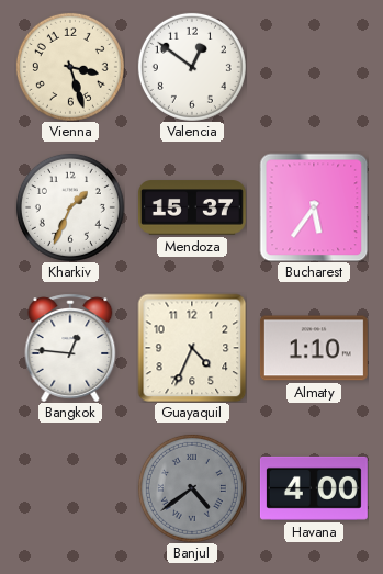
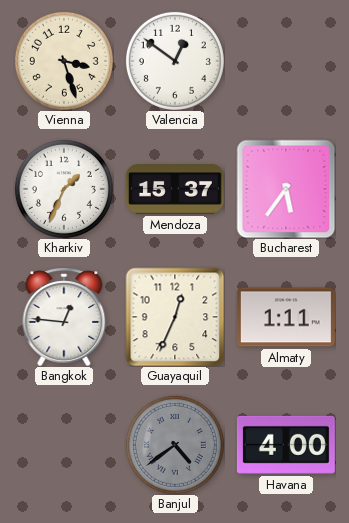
Guayaquil: 4:34 -> 12:34
Almaty: 1:10 -> 1:11
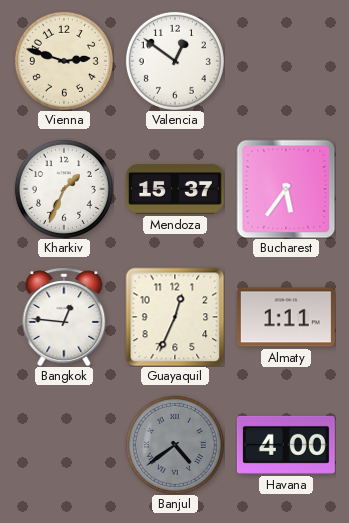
Vienna: 3:27 -> 2:48
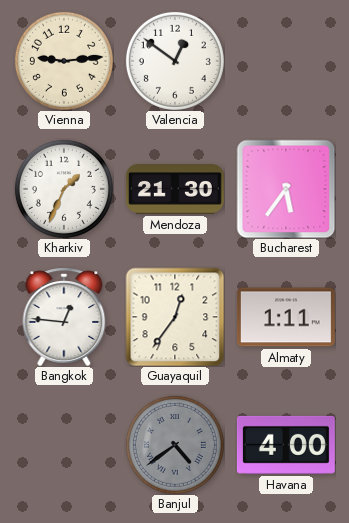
Vienna: 2:48 -> 9:14
Mendoza: 15:37 -> 21:30
Guayaquil: 12:34 -> 12:36
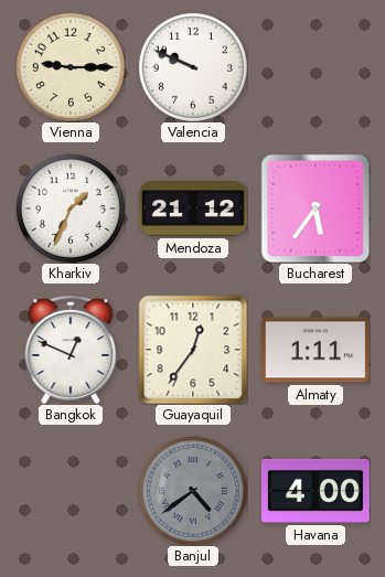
Vienna: 9:14 -> 9:15
Valencia: 12:51 -> 9:49
Mendoza: 21:30 -> 21:12
Bangkok: 12:46 -> 12:49
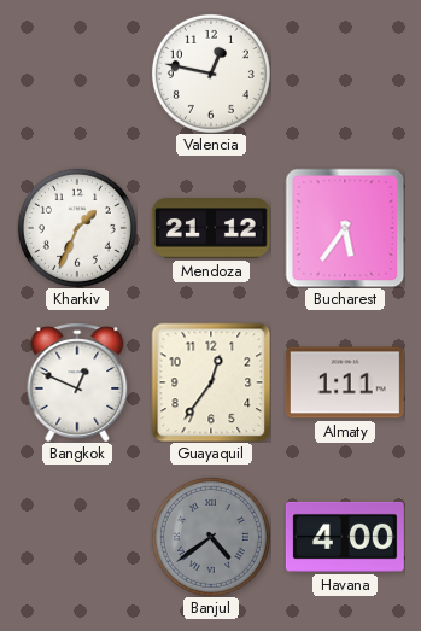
Vienna: 9:15 -> none
Valencia: 9:49 -> 12:47
